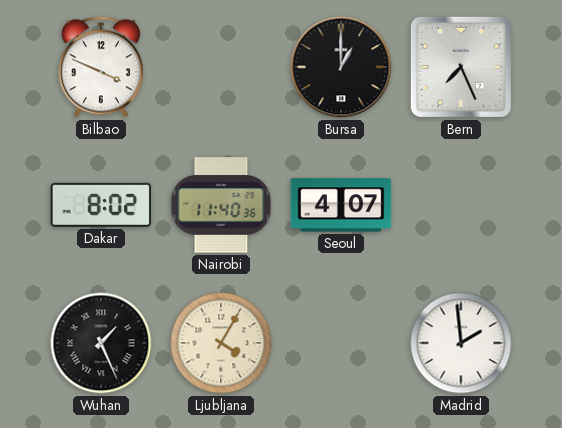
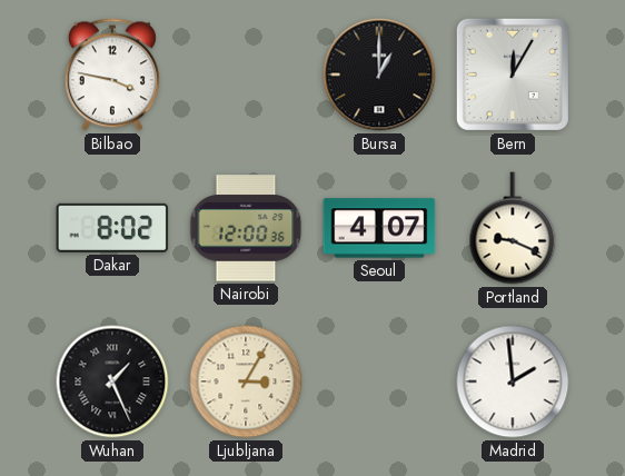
Bilbao: 3:49 -> 3:47
Bern: 7:26 -> 12:05
Nairobi: 11:40 -> 12:00
Portland: none -> 9:19
Ljubljana: 4:05 -> 3:05
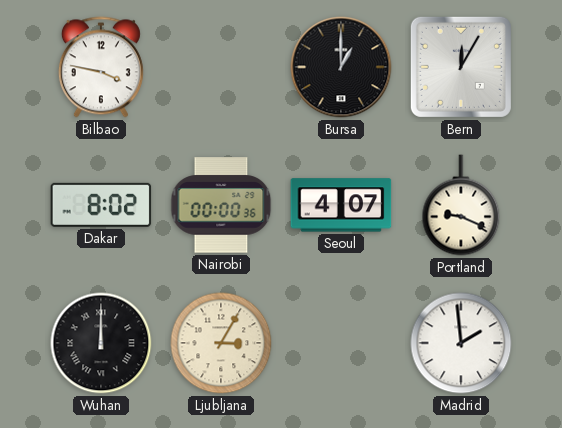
Nairobi: 12:00 -> 00:00
Wuhan: 1:26 -> 12:00
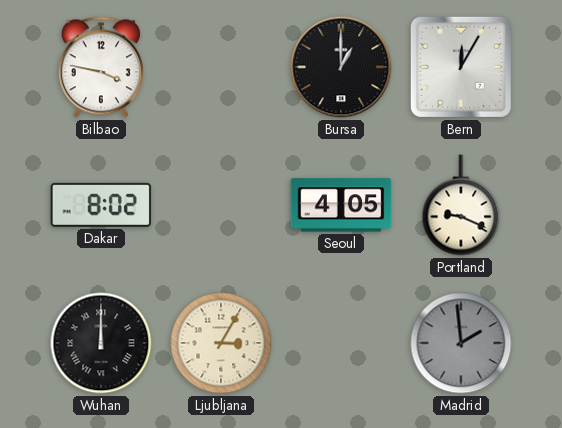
Nairobi: 00:00 -> none
Seoul: 4:07 -> 4:05
Madrid dial: white -> grey
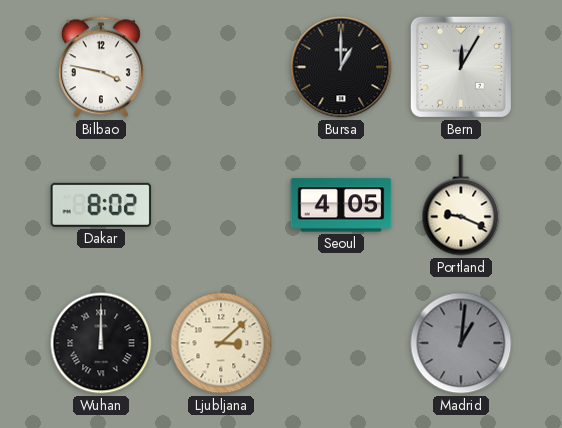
Ljubljana: 3:05 -> 3:08
Madrid: 1:59 -> 1:01
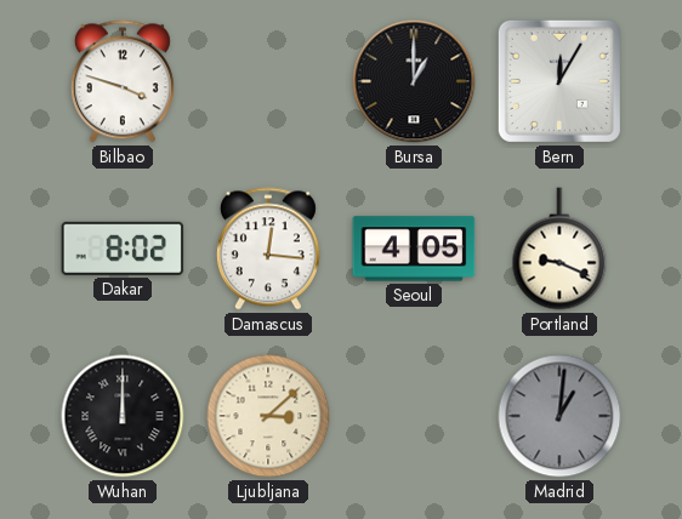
Bilbao: 3:47 -> 3:48
Damascus: none -> 12:16
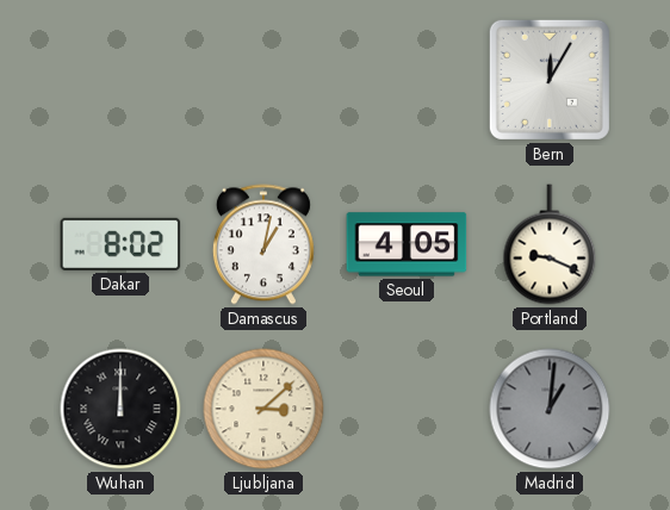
Bilbao: 3:48 -> none
Bursa: 1:00 -> none
Damascus: 12:16 -> 1:02
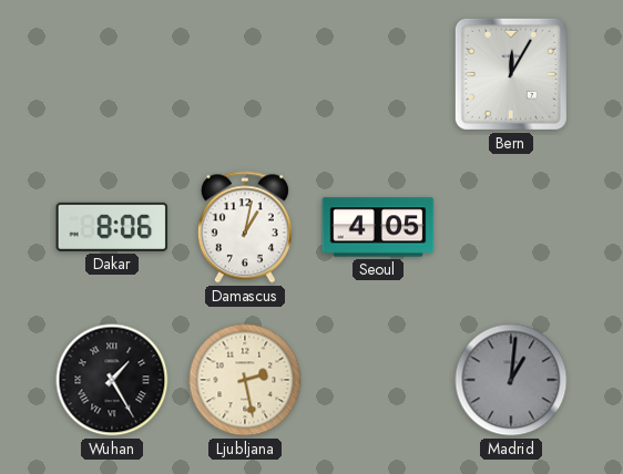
Dakar: 8:02 -> 8:06
Portland: 9:19 -> none
Wuhan: 12:00 -> 1:25
Ljubljana: 3:08 -> 2:28
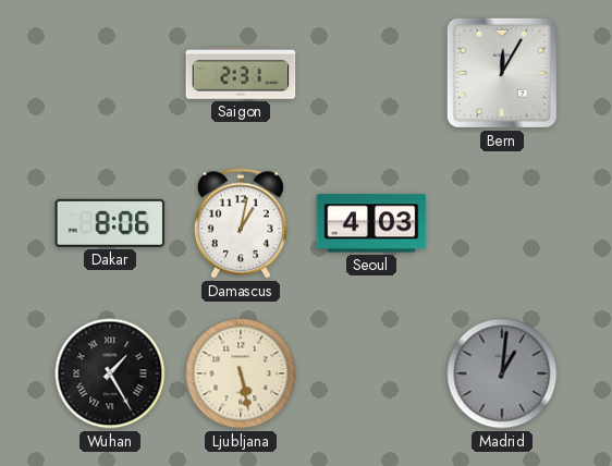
Saigon: none -> 2:31
Seoul: 4:05 -> 4:03
Ljubljana: 2:28 -> 5:28
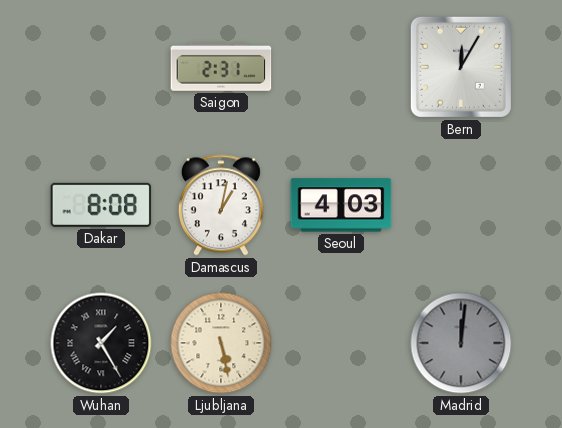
Dakar: 8:06 -> 8:08
Madrid: 1:01 -> 12:01
